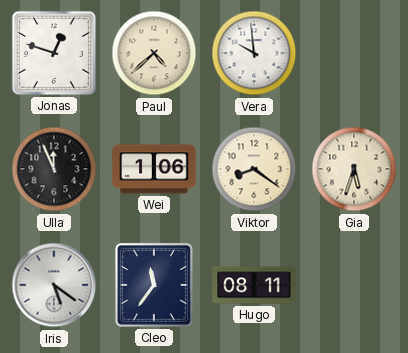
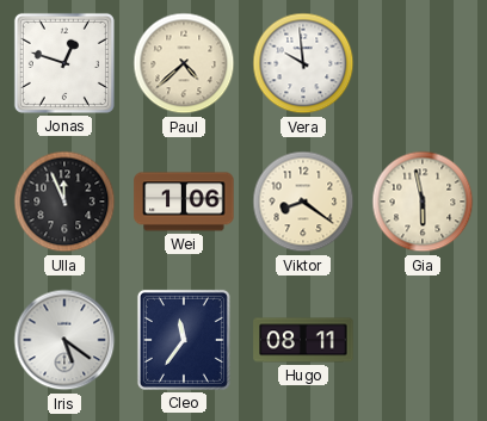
Gia: 5:33 -> 5:58
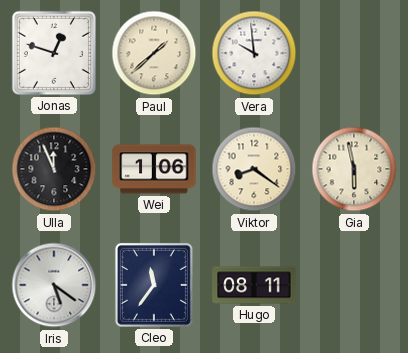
Paul: 4:38 -> 1:38
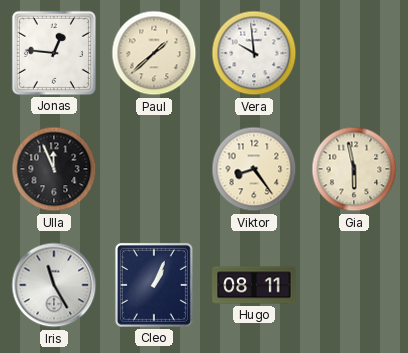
Jonas: 12:48 -> 12:46
Wei: 1:06 -> none
Viktor: 8:21 -> 8:24
Iris: 5:21 -> 11:25
Cleo: 11:36 -> 1:04
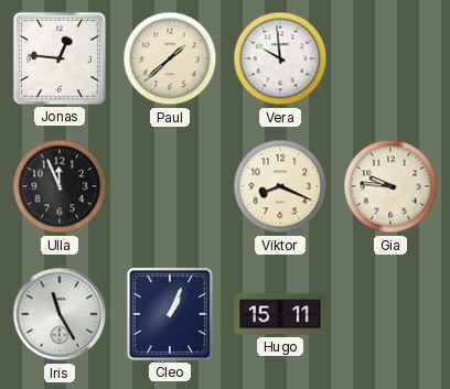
Viktor: 8:24 -> 8:19
Gia: 5:58 -> 9:46
Hugo: 08:11 -> 15:11
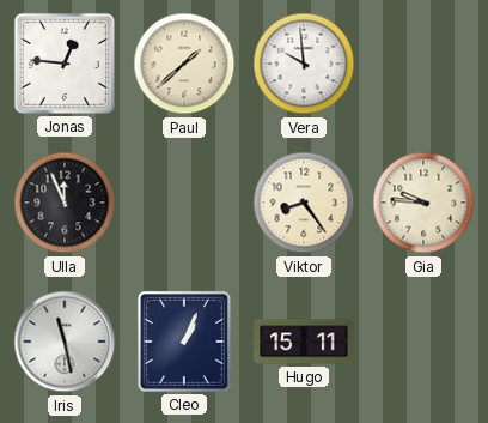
Viktor: 8:19 -> 8:24
Iris: 11:25 -> 11:28
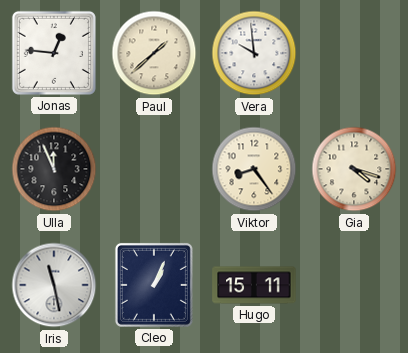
Gia: 9:46 -> 4:18
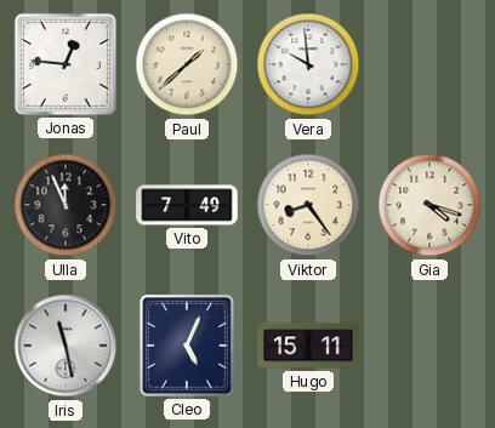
Vito: none -> 7:49
Cleo: 1:04 -> 5:04
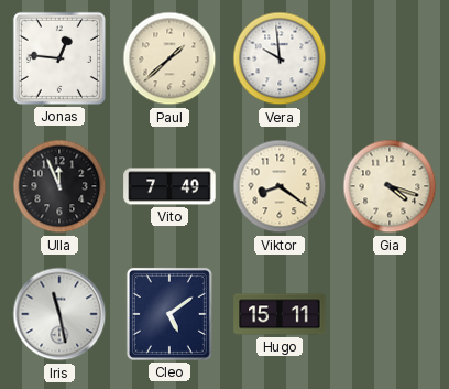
Viktor: 8:24 -> 8:21
Cleo: 5:04 -> 5:09
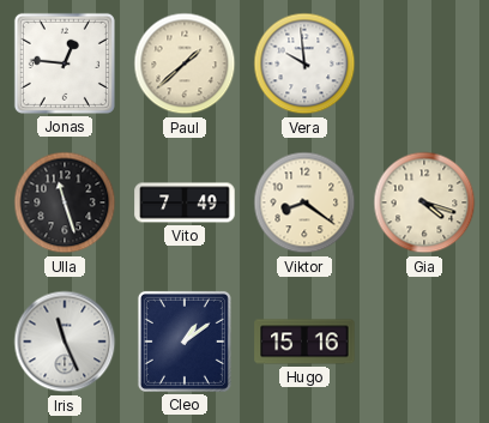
Ulla: 11:56 -> 11:27
Iris: 11:28 -> 11:26
Cleo: 5:09 -> 1:09
Hugo: 15:11 -> 15:16
